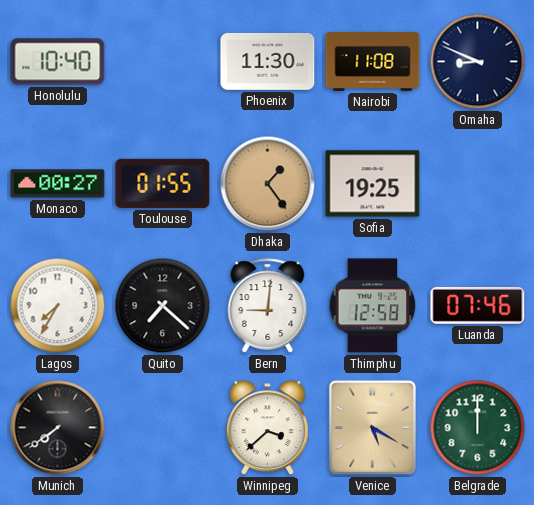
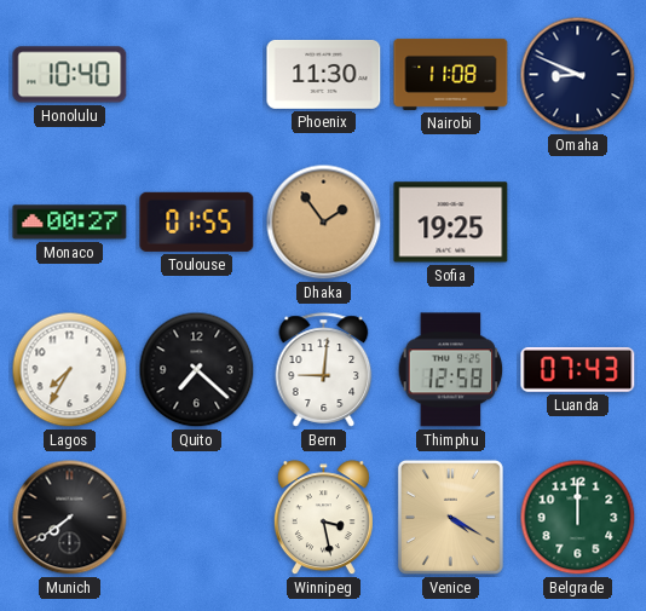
Dhaka: 1:24 -> 1:54
Luanda: 07:46 -> 07:43
Winnipeg: 3:38 -> 3:28
Venice: 5:20 -> 4:20
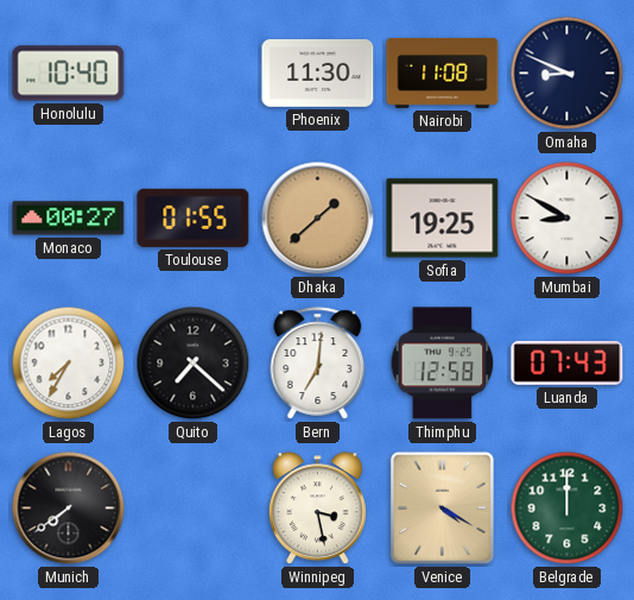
Dhaka: 1:54 -> 1:38
Mumbai: none -> 8:50
Bern: 9:01 -> 7:01
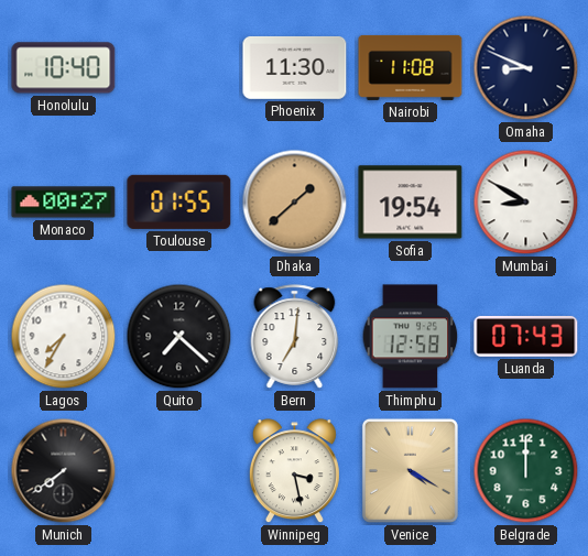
Sofia: 19:25 -> 19:54
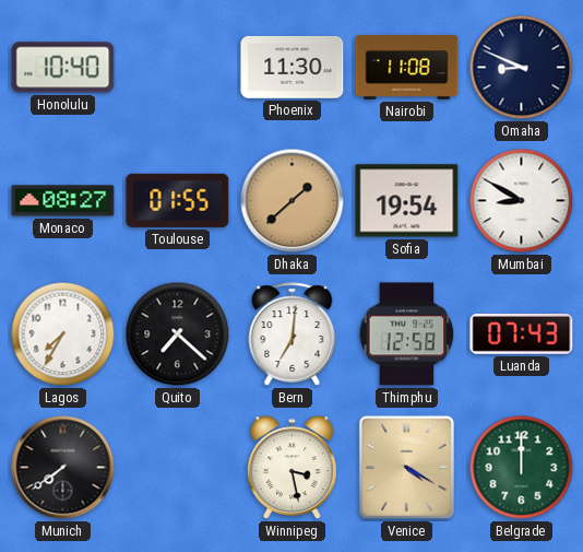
Monaco: 00:27 -> 08:27
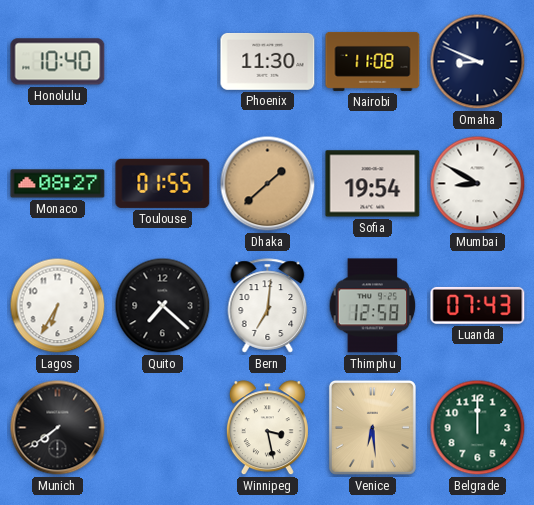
Lagos: 7:35 -> 6:35
Venice: 4:20 -> 6:29
